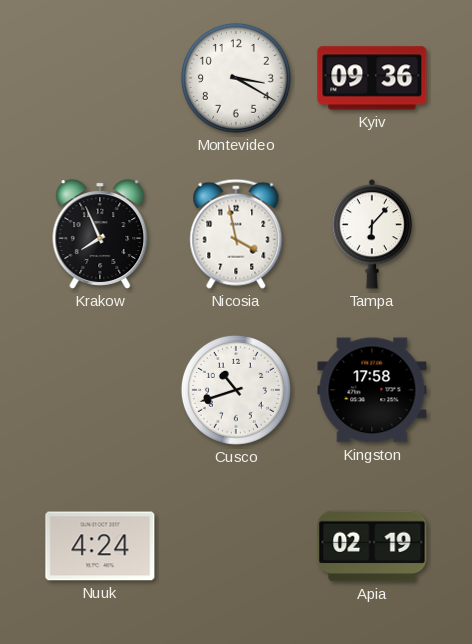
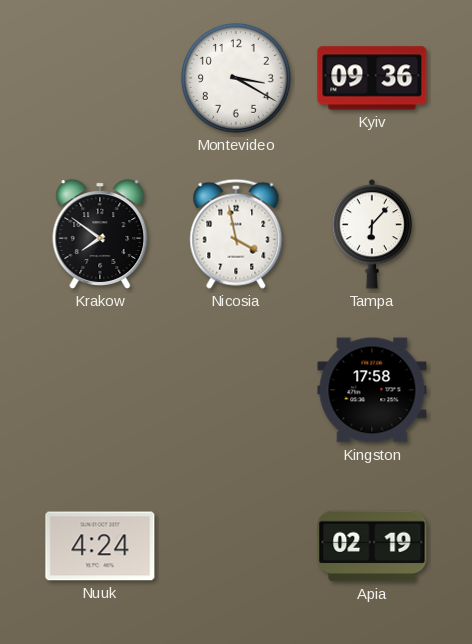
Krakow: 7:56 -> 7:51
Cusco: 10:42 -> none
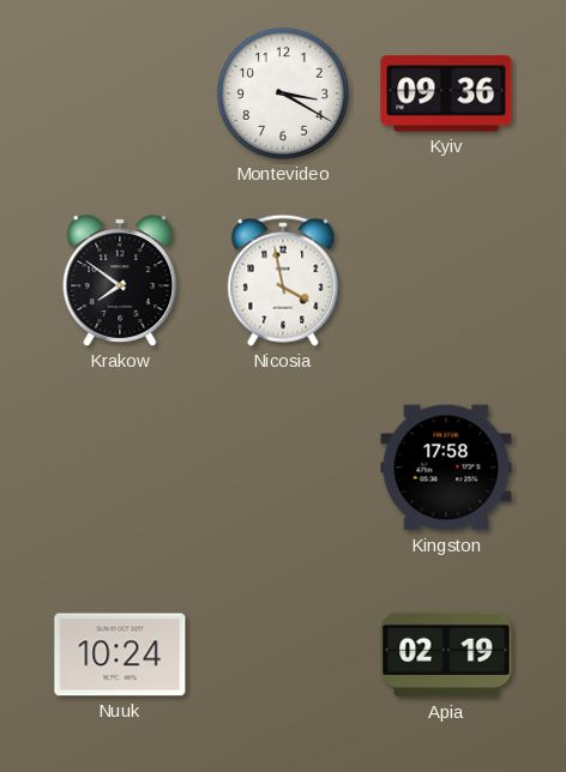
Tampa: 6:07 -> none
Nuuk: 4:24 -> 10:24
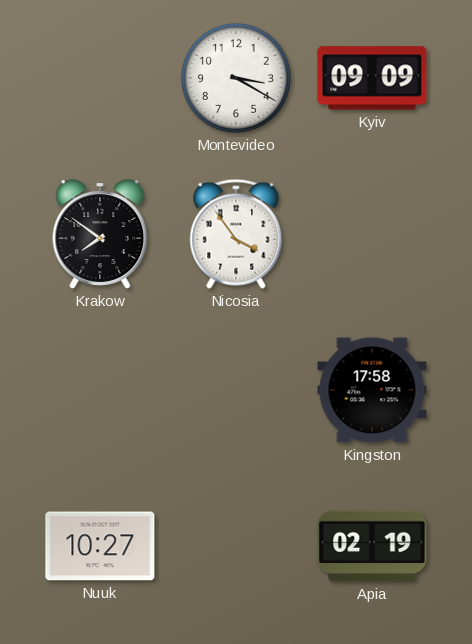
Kyiv: 09:36 -> 09:09
Nicosia: 3:58 -> 3:54
Nuuk: 10:24 -> 10:27
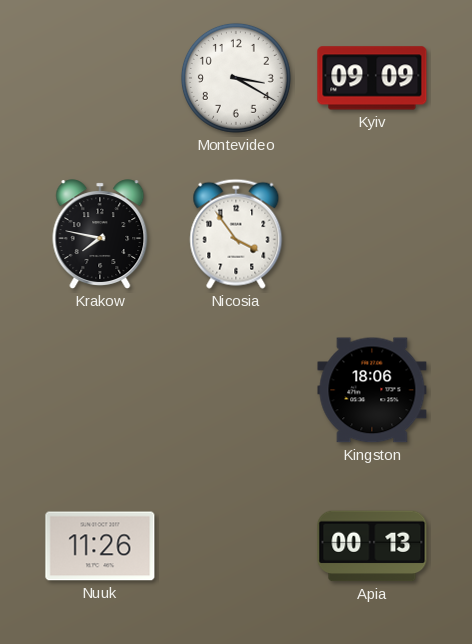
Krakow: 7:51 -> 7:47
Kingston: 17:58 -> 18:06
Nuuk: 10:27 -> 11:26
Apia: 02:19 -> 00:13
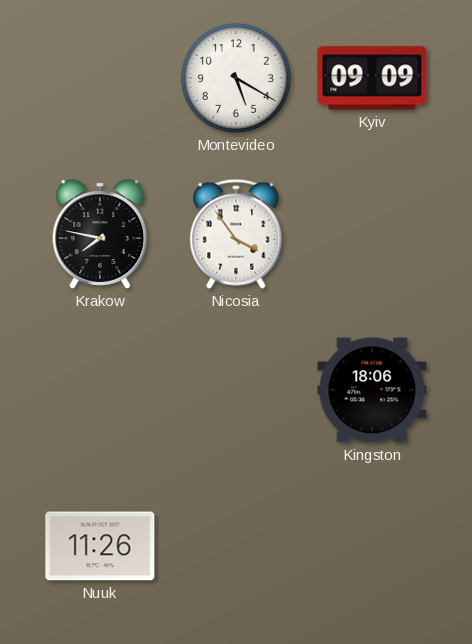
Montevideo: 3:20 -> 5:20
Apia: 00:13 -> none
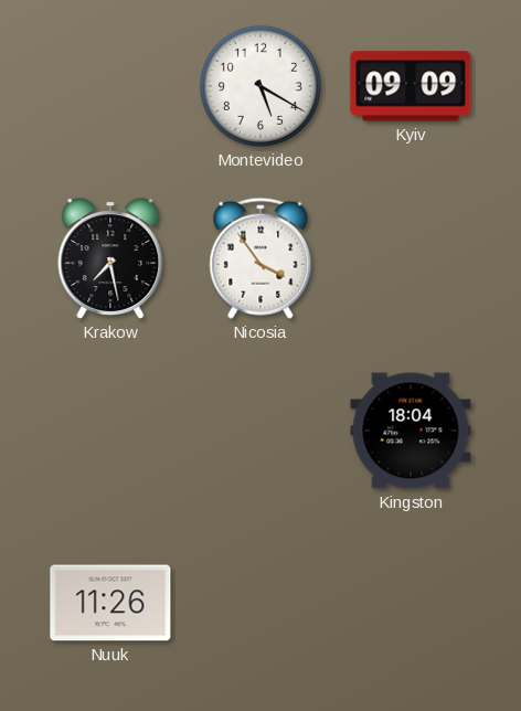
Krakow: 7:47 -> 7:28
Kingston: 18:06 -> 18:04
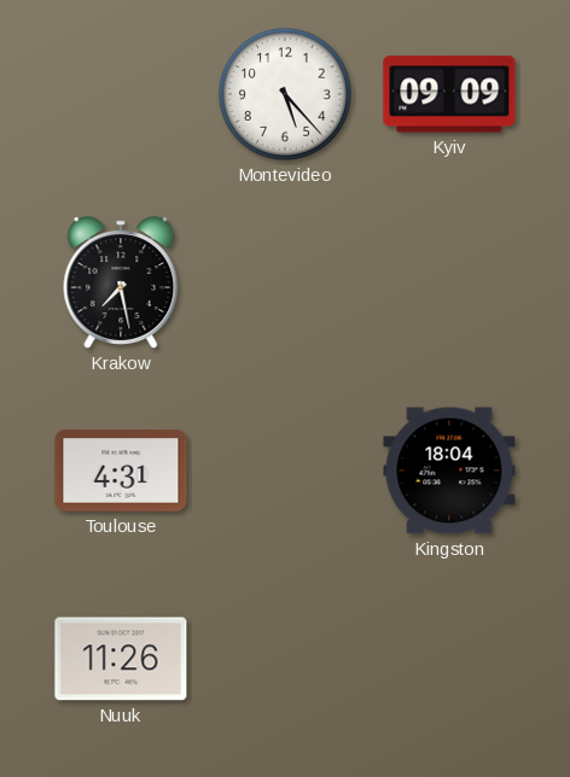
Montevideo: 5:20 -> 5:23
Nicosia: 3:54 -> none
Toulouse: none -> 4:31
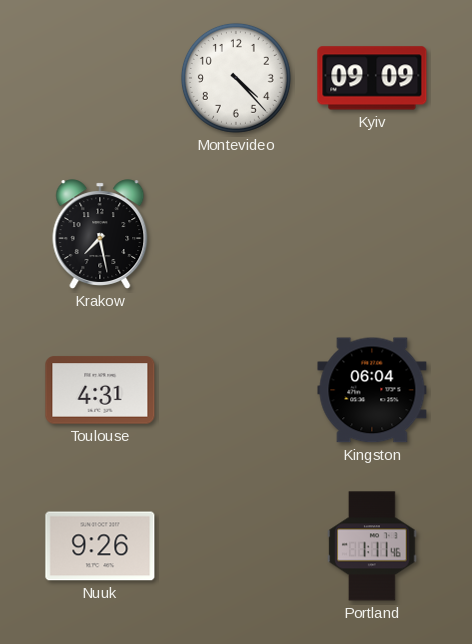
Montevideo: 5:23 -> 4:23
Kingston: 18:04 -> 06:04
Nuuk: 11:26 -> 9:26
Portland: none -> 1:11
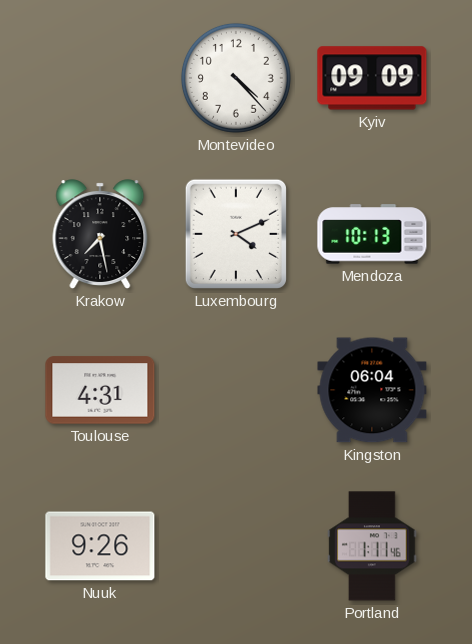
Luxembourg: none -> 4:11
Mendoza: none -> 10:13
